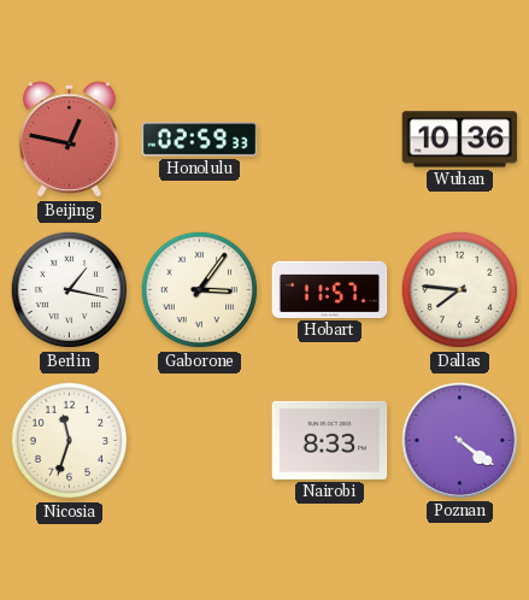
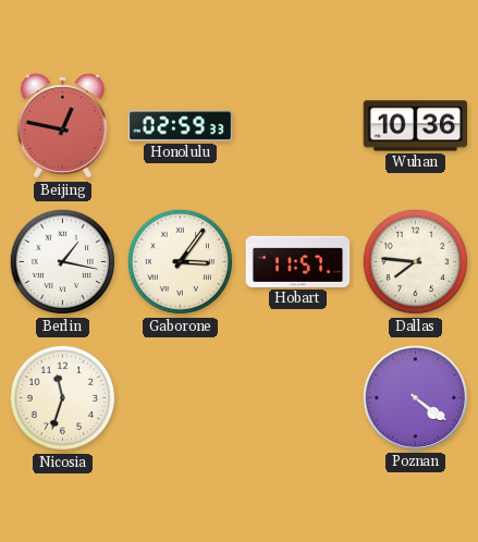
Nairobi: 8:33 -> none
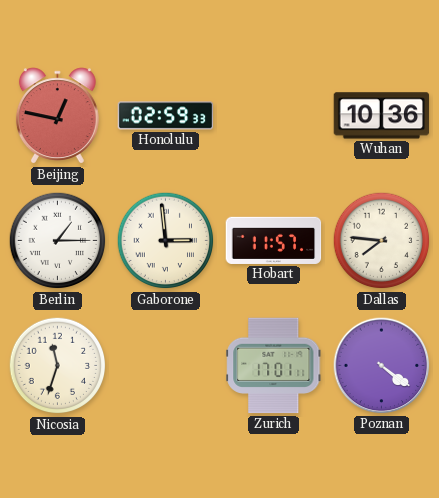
Berlin: 1:17 -> 1:15
Gaborone: 3:06 -> 2:59
Zurich: none -> 17:01
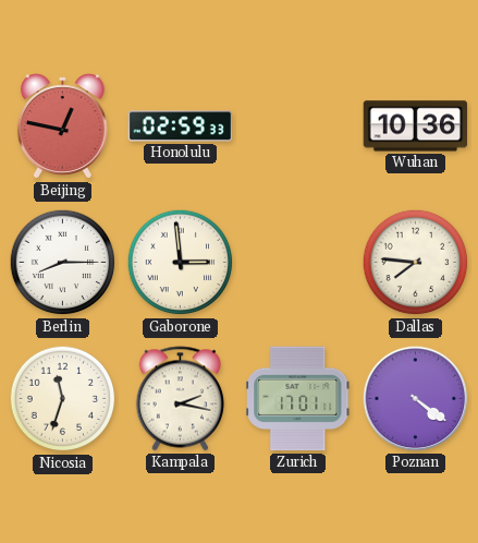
Berlin: 1:15 -> 8:15
Hobart: 11:57 -> none
Kampala: none -> 2:17
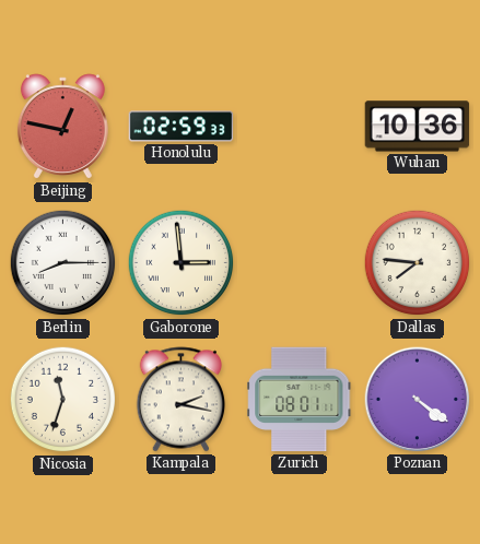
Zurich: 17:01 -> 08:01
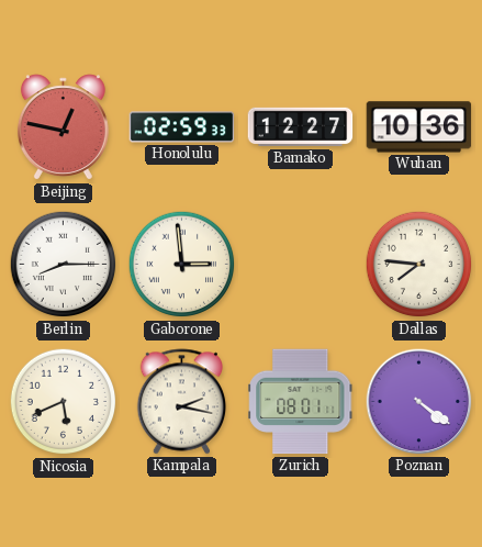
Bamako: none -> 12:27
Nicosia: 11:33 -> 5:41
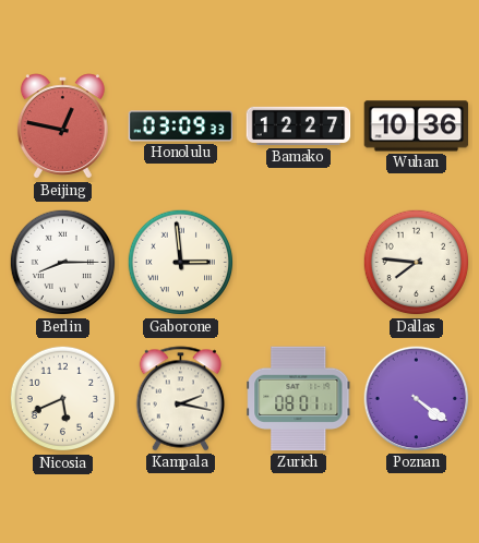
Honolulu: 02:59 -> 03:09
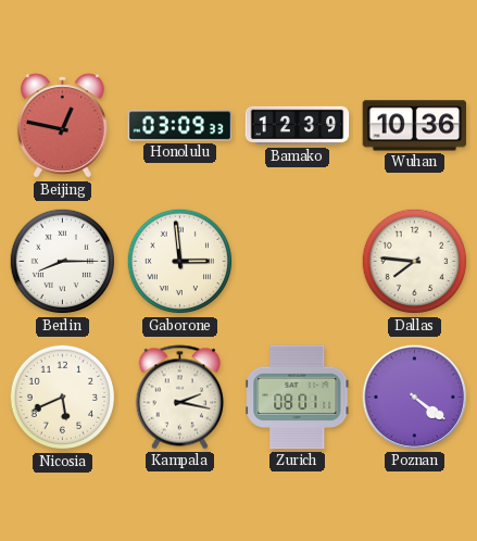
Bamako: 12:27 -> 12:39
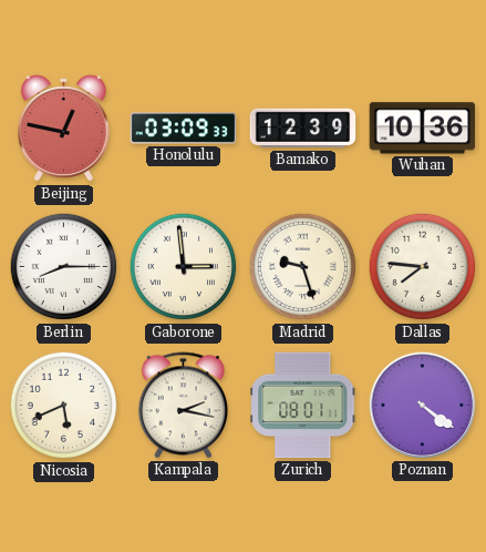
Madrid: none -> 9:27
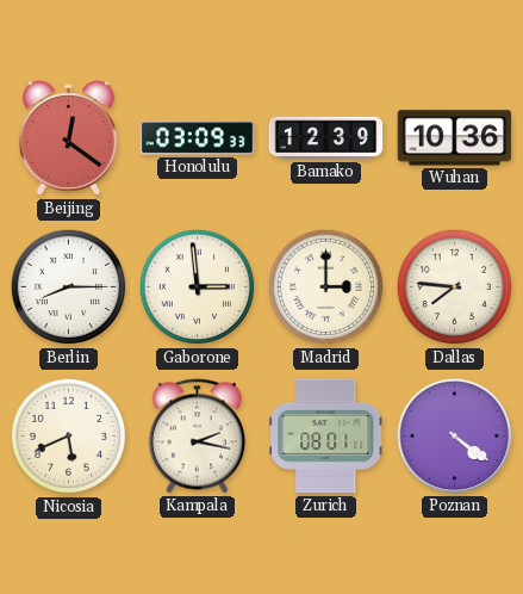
Beijing: 12:47 -> 12:21
Madrid: 9:27 -> 3:00
